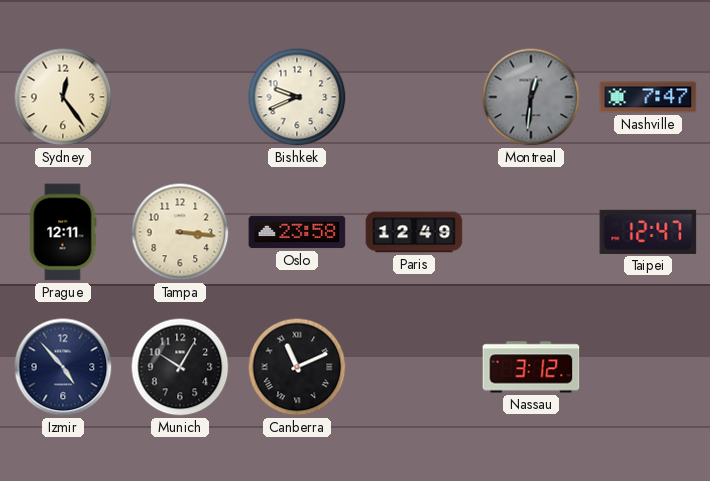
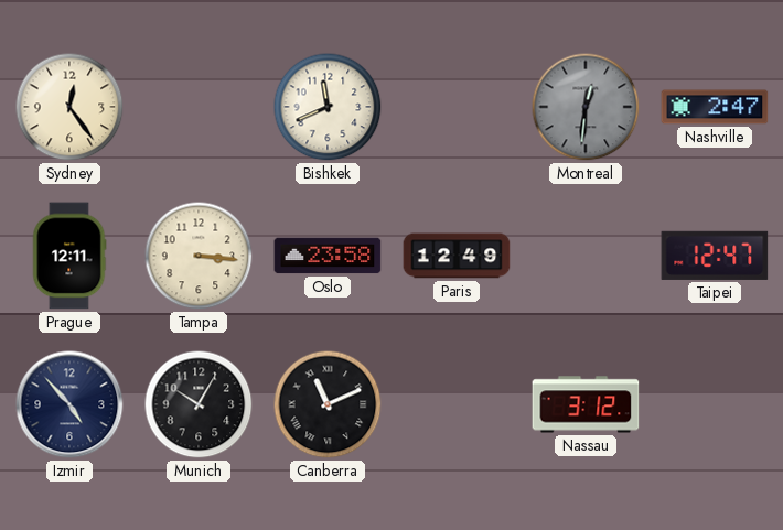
Bishkek: 9:41 -> 11:41
Nashville: 7:47 -> 2:47
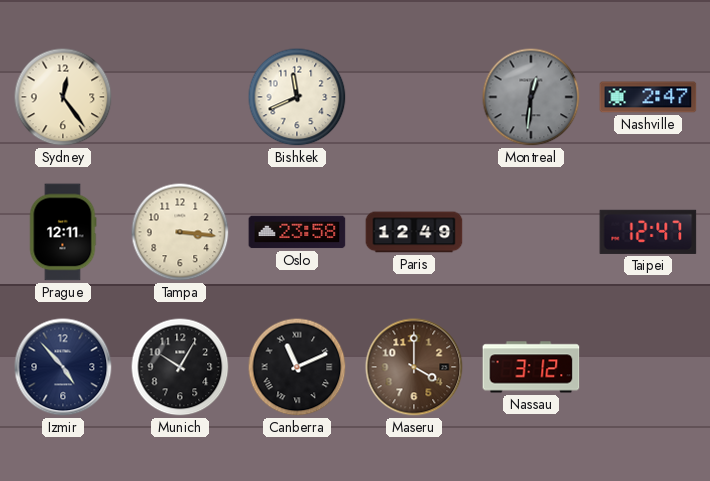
Maseru: none -> 4:00
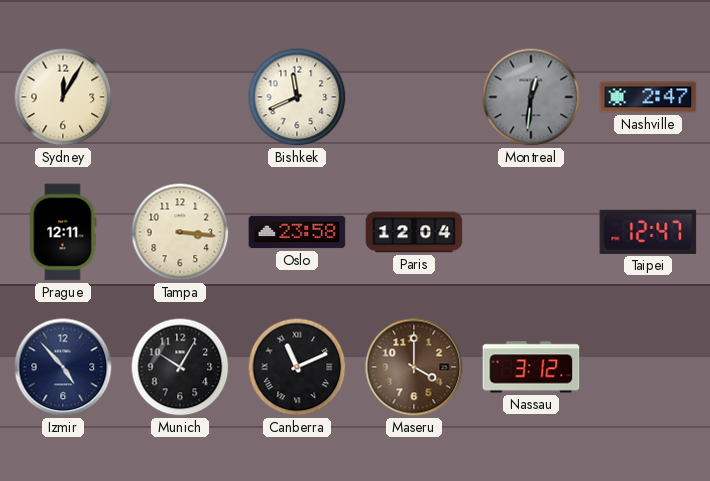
Sydney: 12:24 -> 12:05
Paris: 12:49 -> 12:04
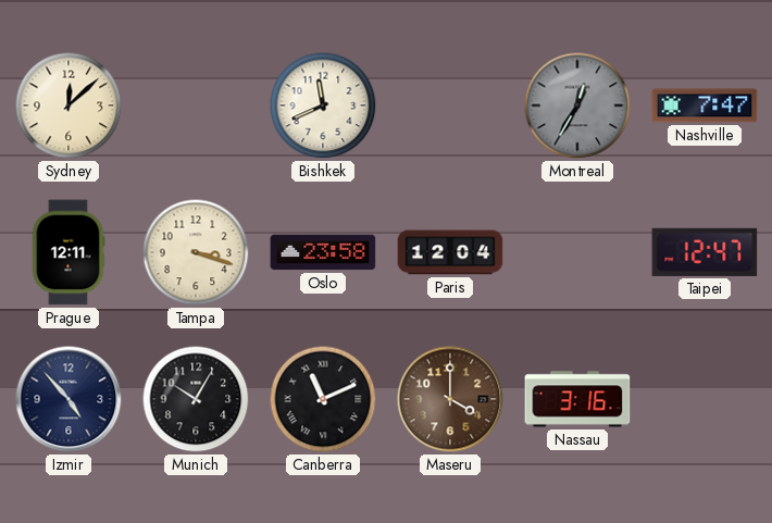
Sydney: 12:05 -> 12:08
Montreal: 12:31 -> 12:35
Nashville: 2:47 -> 7:47
Tampa: 3:16 -> 3:18
Nassau: 3:12 -> 3:16
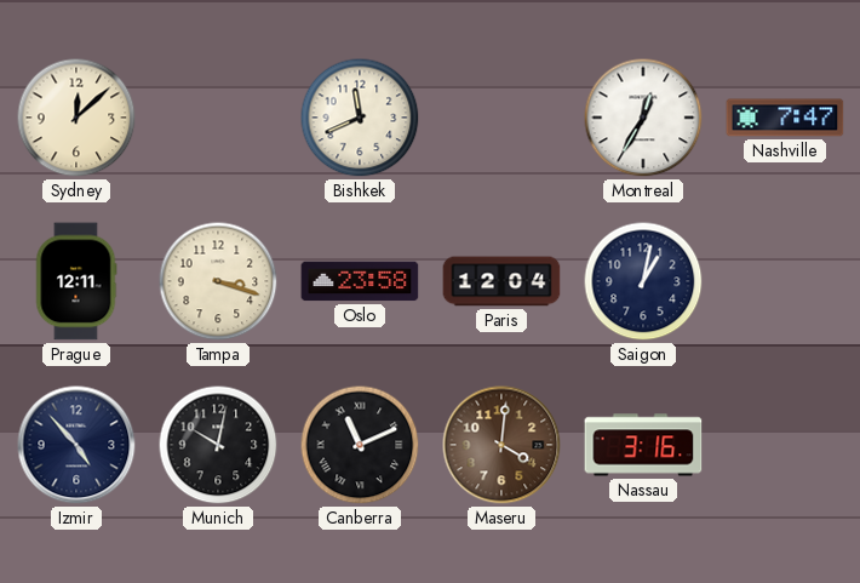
Montreal dial: grey -> white
Saigon: none -> 1:02
Taipei: 12:47 -> none
Munich: 10:05 -> 10:02
Maseru: 4:00 -> 4:01
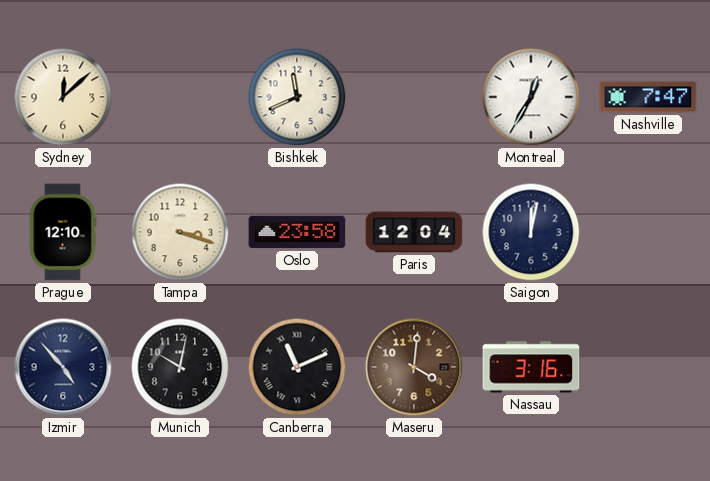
Prague: 12:11 -> 12:10
Saigon: 1:02 -> 12:02
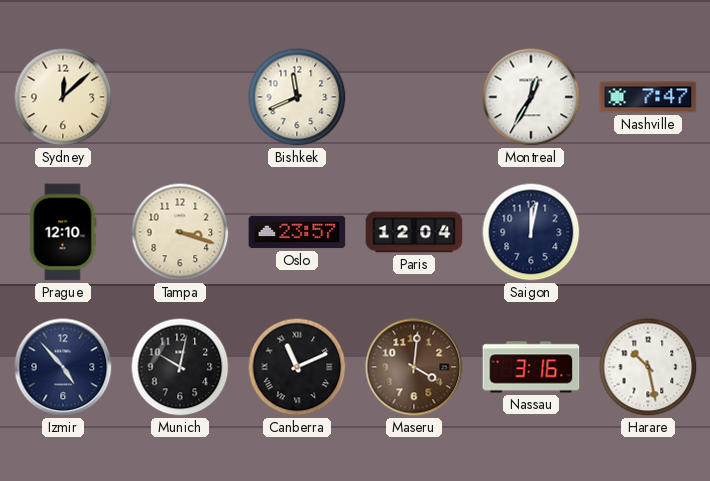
Oslo: 23:58 -> 23:57
Harare: none -> 10:28
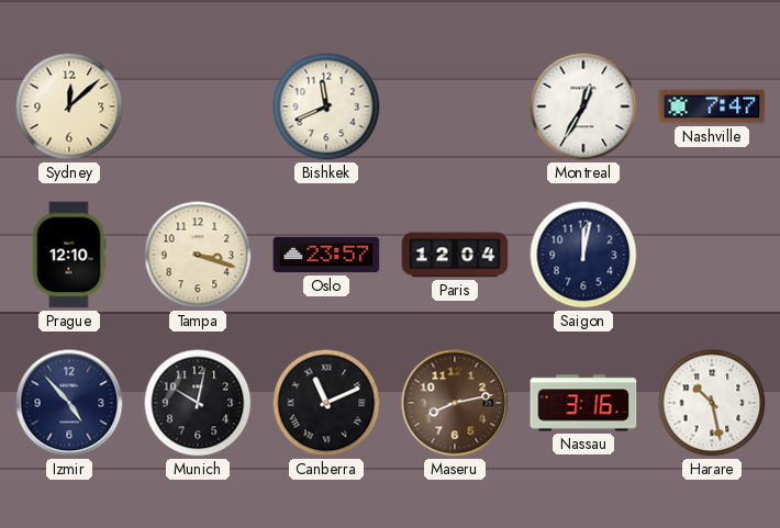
Maseru: 4:01 -> 8:13
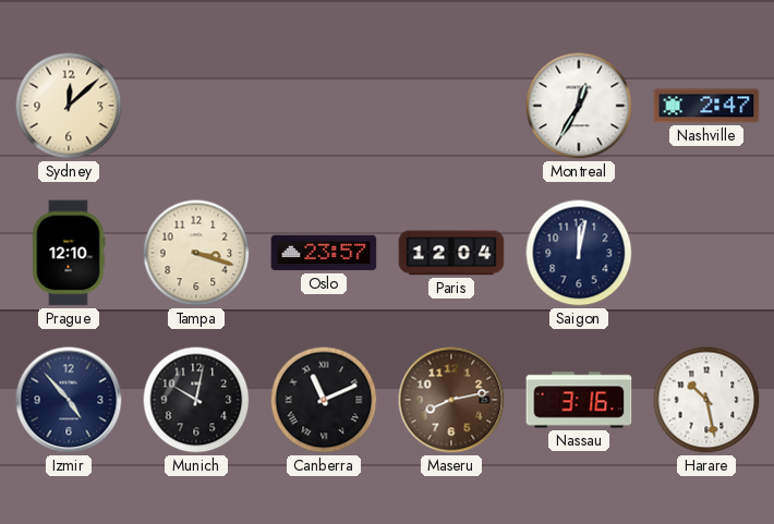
Bishkek: 11:41 -> none
Nashville: 7:47 -> 2:47
